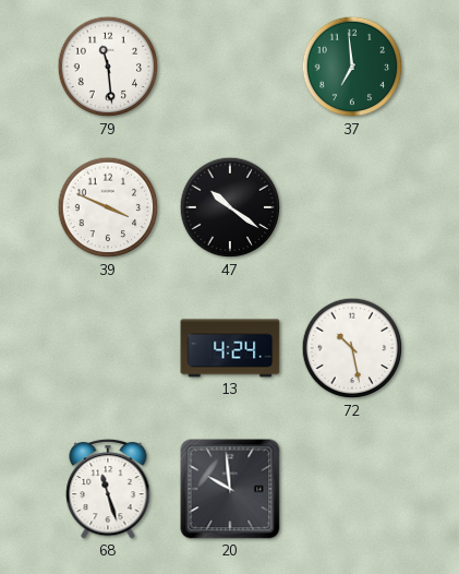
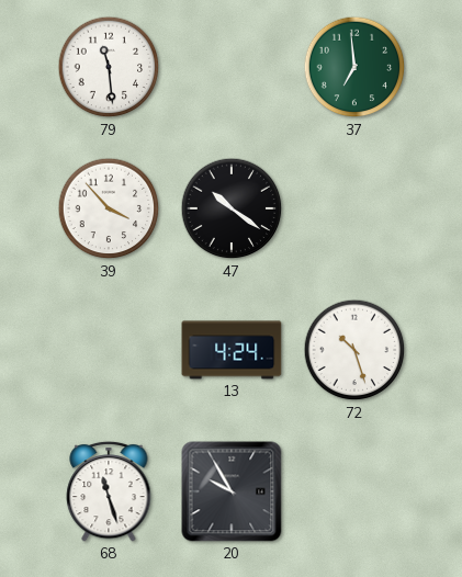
39: 3:49 -> 3:53
72: 10:28 -> 10:27
20: 9:59 -> 9:55
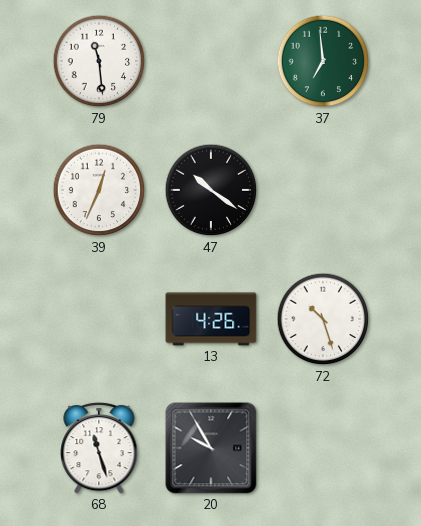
39: 3:53 -> 12:34
13: 4:24 -> 4:26
